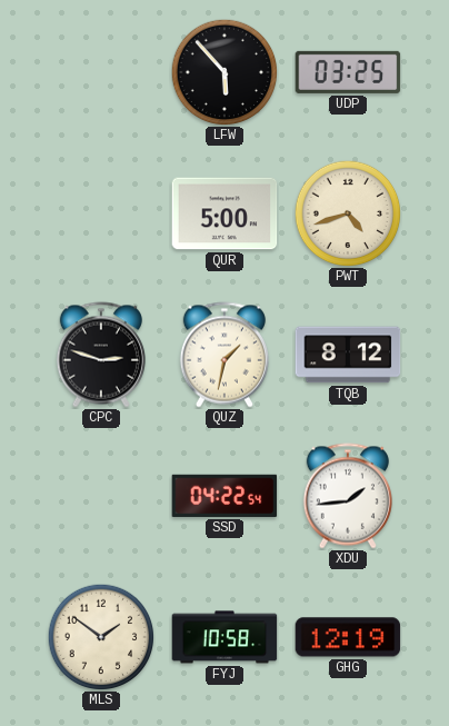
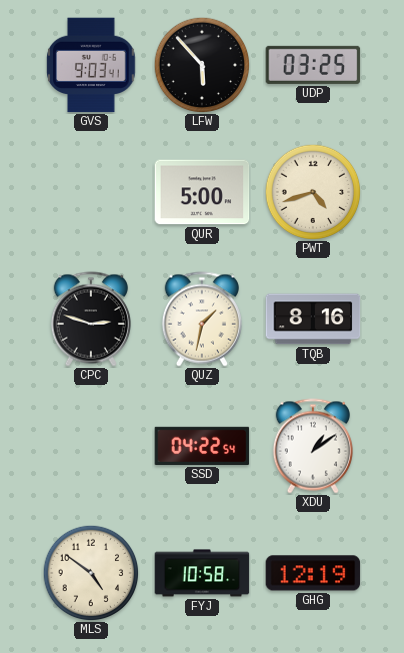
GVS: none -> 9:03
TQB: 8:12 -> 8:16
XDU: 1:44 -> 1:09
MLS: 1:51 -> 4:51
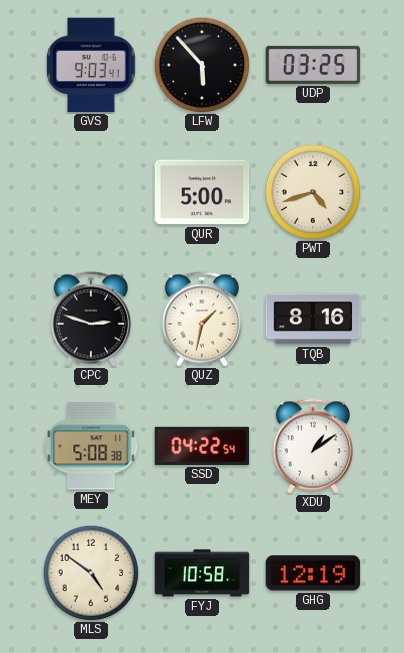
MEY: none -> 5:08
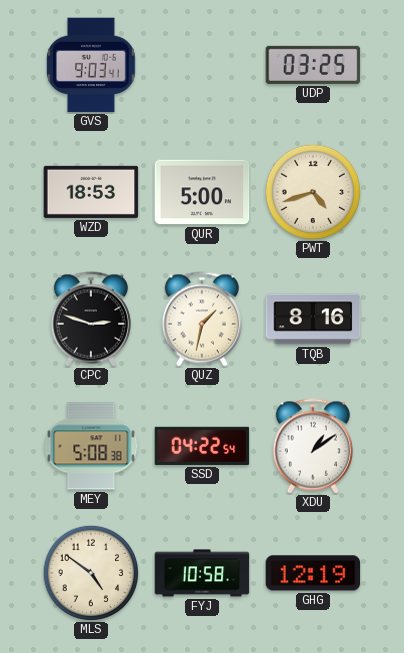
LFW: 5:53 -> none
WZD: none -> 18:53
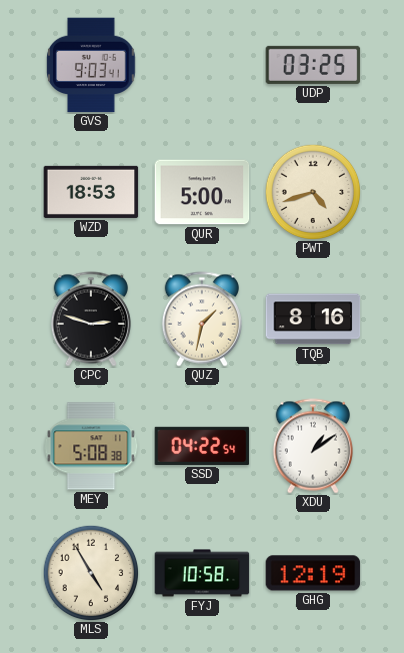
MLS: 4:51 -> 4:55
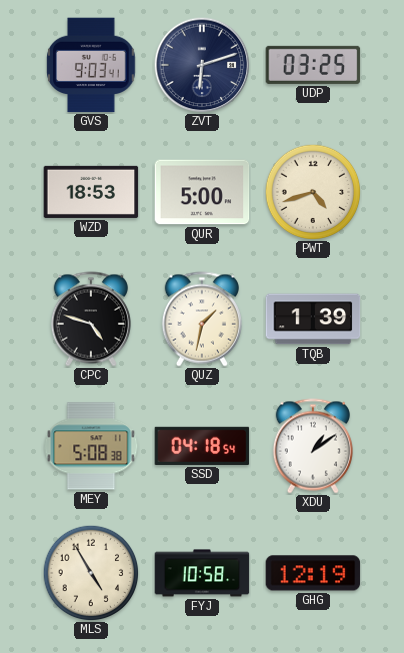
ZVT: none -> 6:12
CPC: 2:48 -> 4:48
TQB: 8:16 -> 1:39
SSD: 04:22 -> 04:18
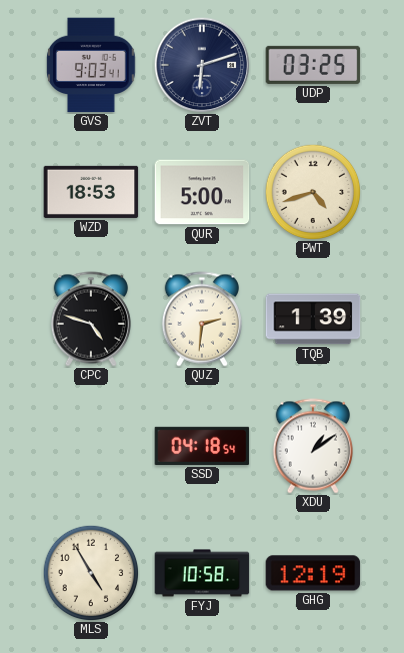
QUZ: 1:32 -> 2:31
MEY: 5:08 -> none
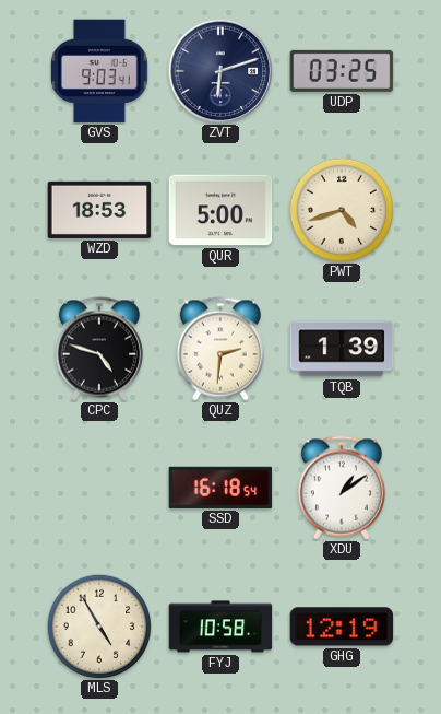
SSD: 04:18 -> 16:18
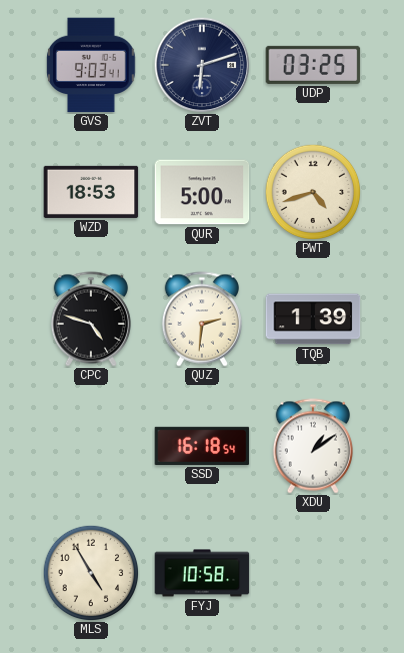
GHG: 12:19 -> none
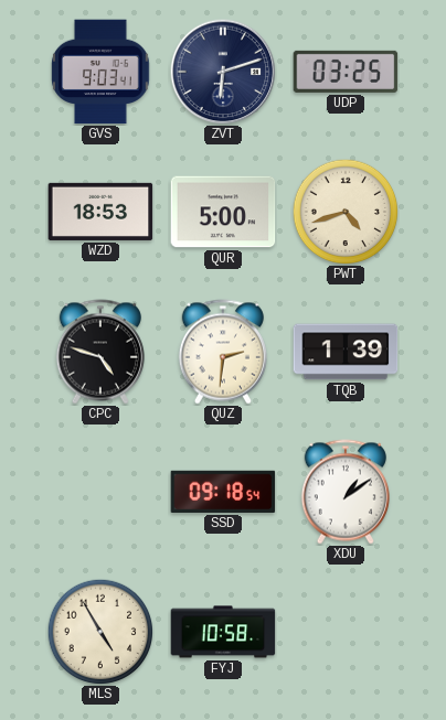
SSD: 16:18 -> 09:18
